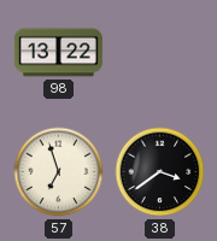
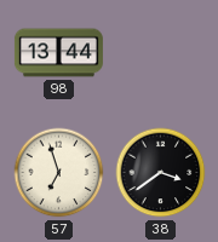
98: 13:22 -> 13:44
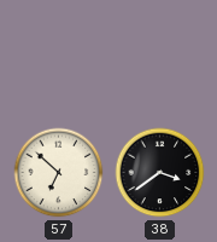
98: 13:44 -> none
57: 6:57 -> 6:52
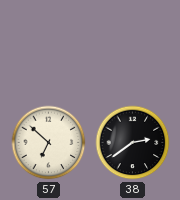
38: 3:39 -> 2:39
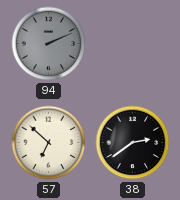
94: none -> 2:11
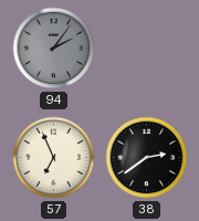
94: 2:11 -> 2:06
57: 6:52 -> 6:56
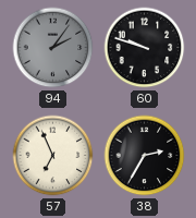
60: none -> 9:48
38: 2:39 -> 2:35
